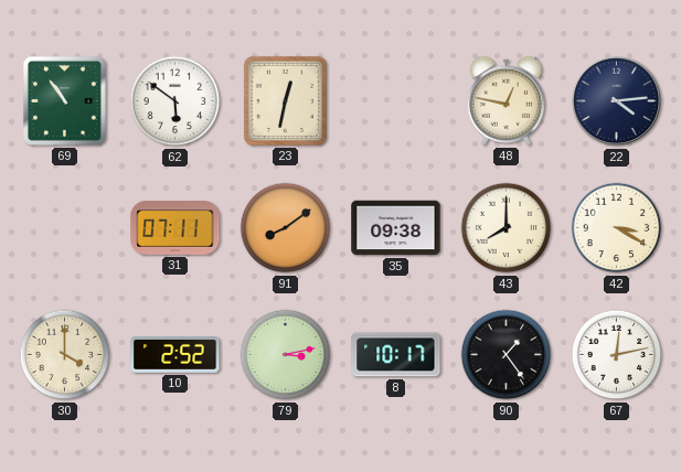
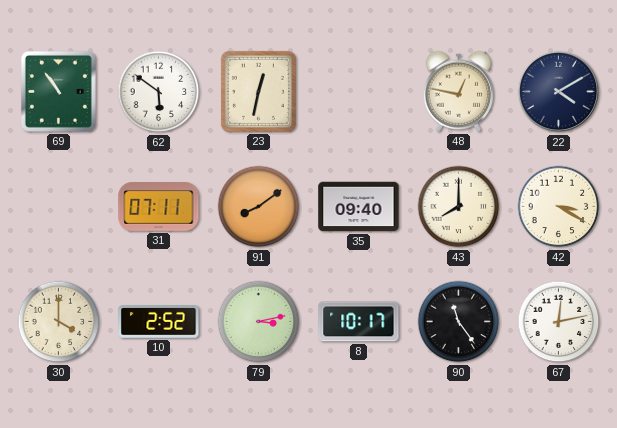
22: 4:14 -> 4:10
35: 09:38 -> 09:40
90: 1:24 -> 11:24
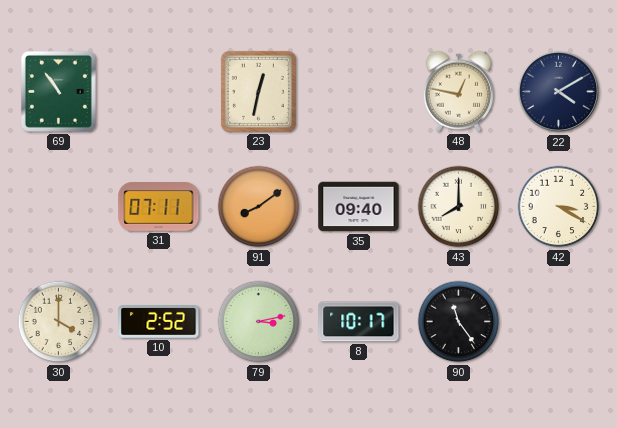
62: 5:51 -> none
67: 12:13 -> none
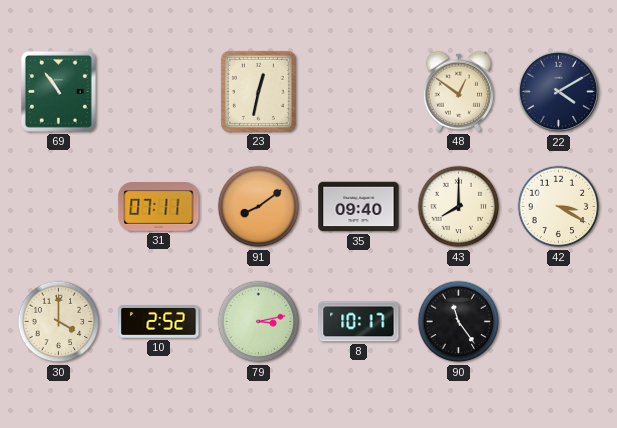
48: 12:47 -> 12:51
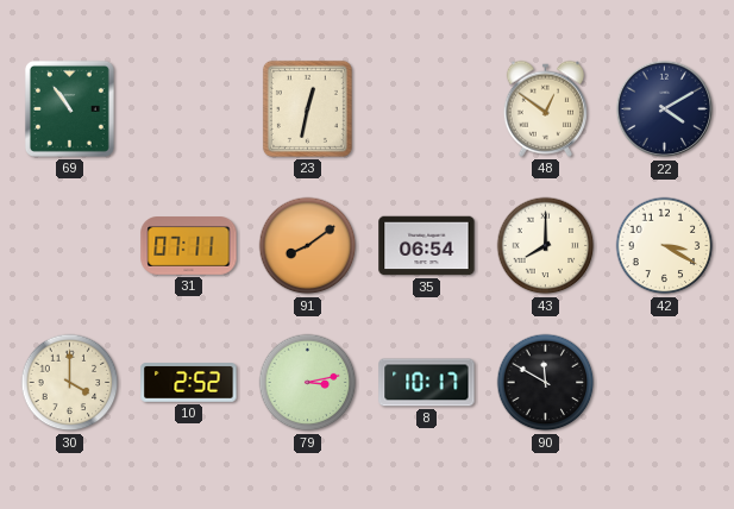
35: 09:40 -> 06:54
90: 11:24 -> 11:50
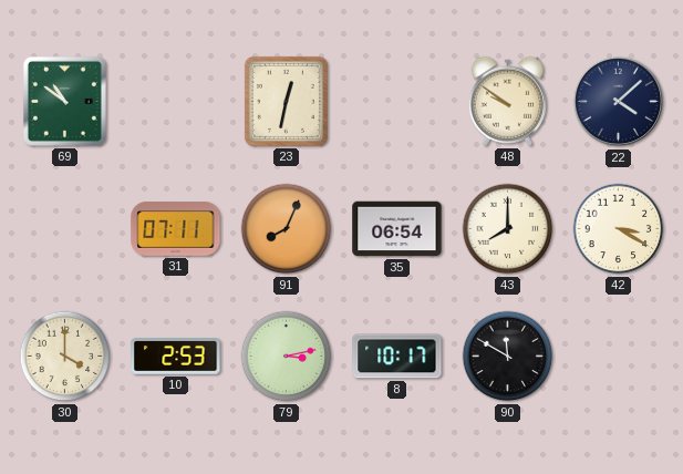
69: 10:54 -> 10:51
48: 12:51 -> 9:51
22: 4:10 -> 4:08
91: 8:09 -> 8:04
10: 2:52 -> 2:53
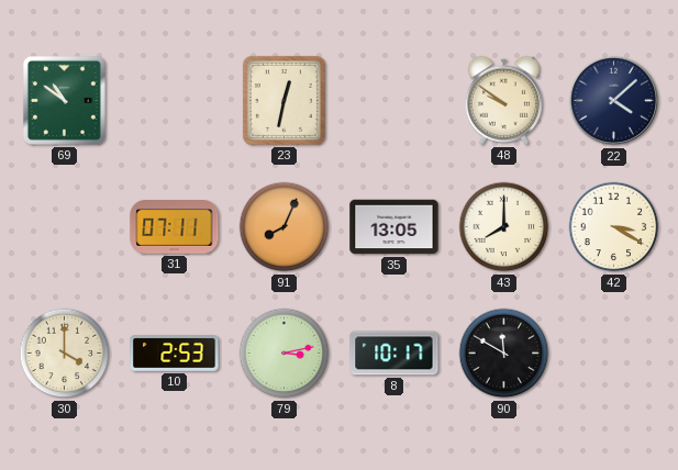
35: 06:54 -> 13:05
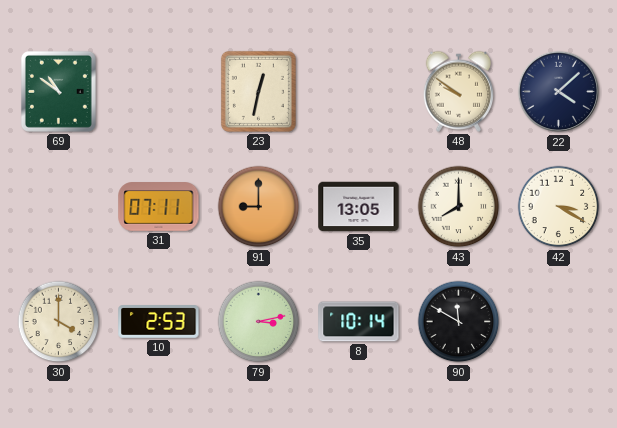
91: 8:04 -> 9:00
8: 10:17 -> 10:14
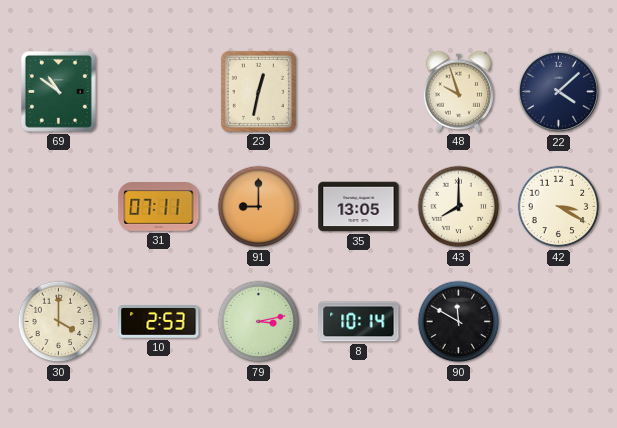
48: 9:51 -> 9:57
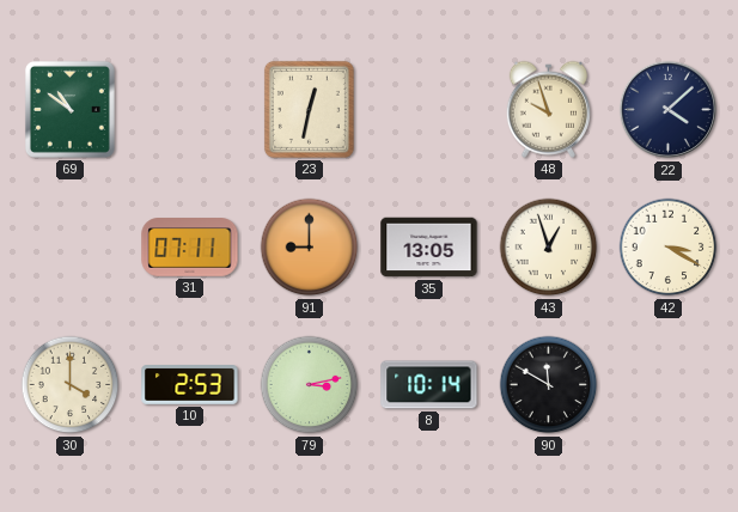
43: 8:00 -> 12:57
